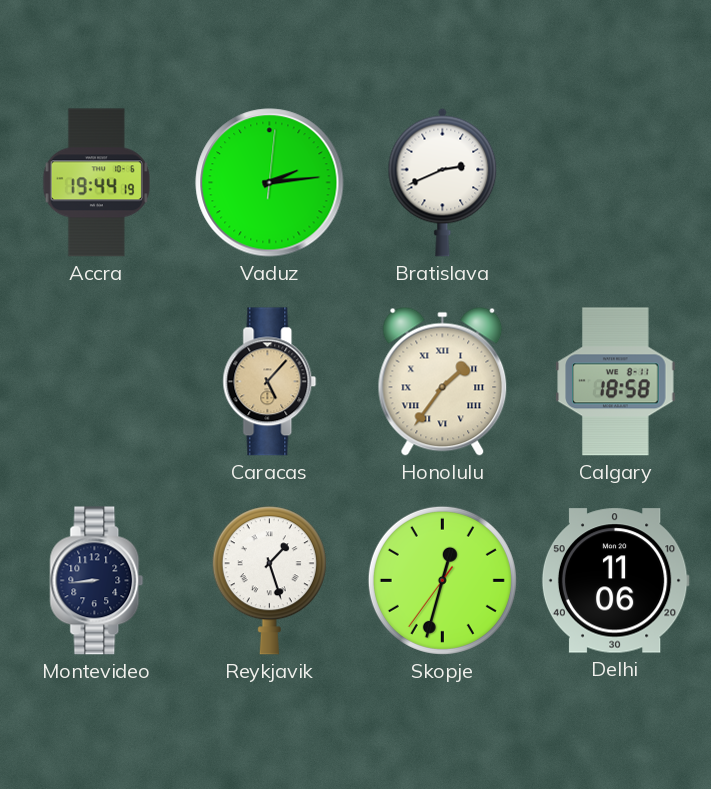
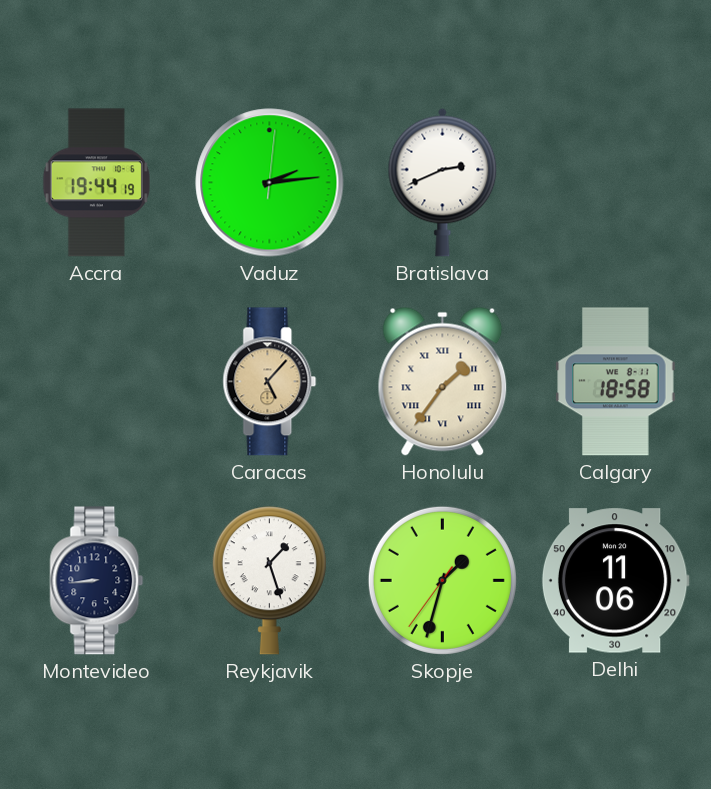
Skopje: 12:32 -> 1:32
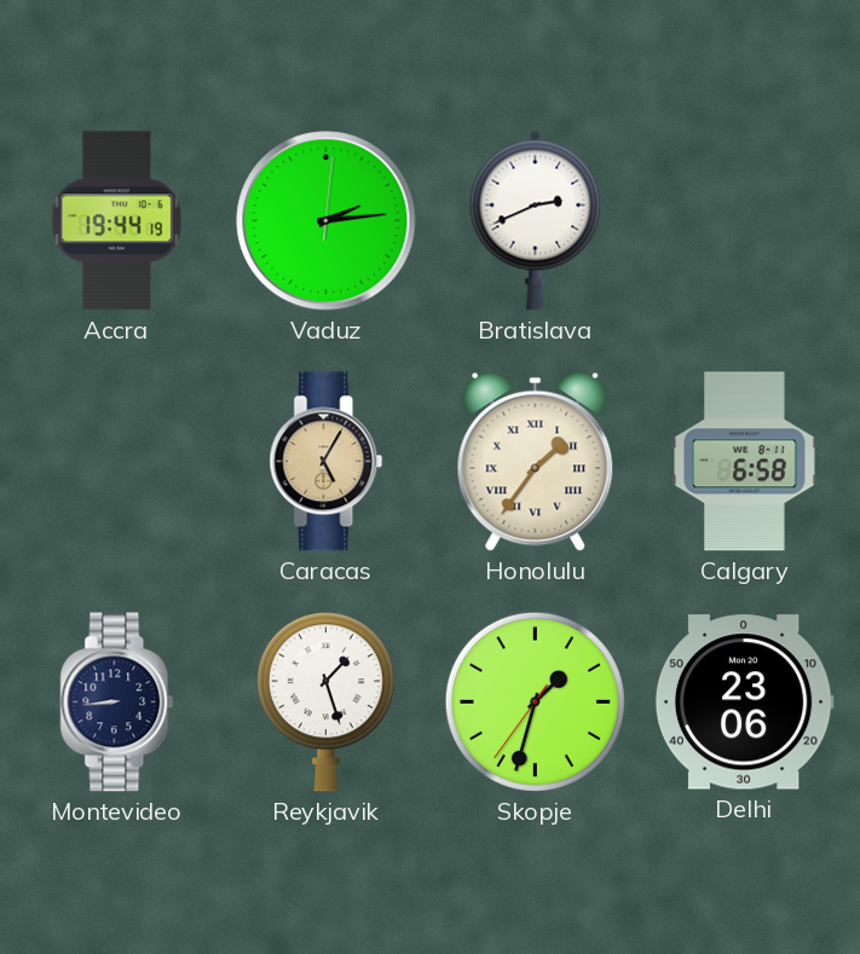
Caracas: 5:07 -> 5:05
Calgary: 18:58 -> 6:58
Delhi: 11:06 -> 23:06
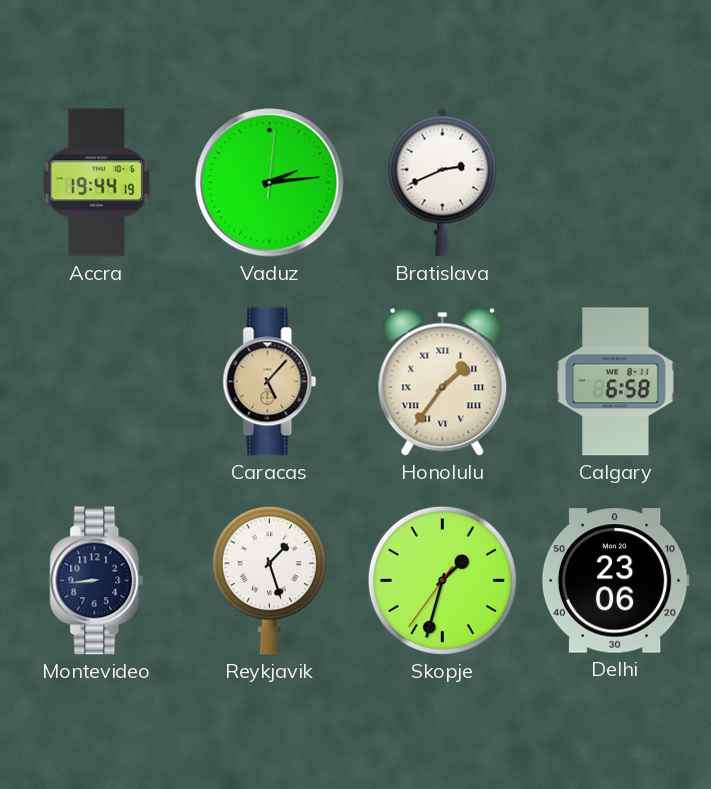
Caracas: 5:05 -> 5:07
